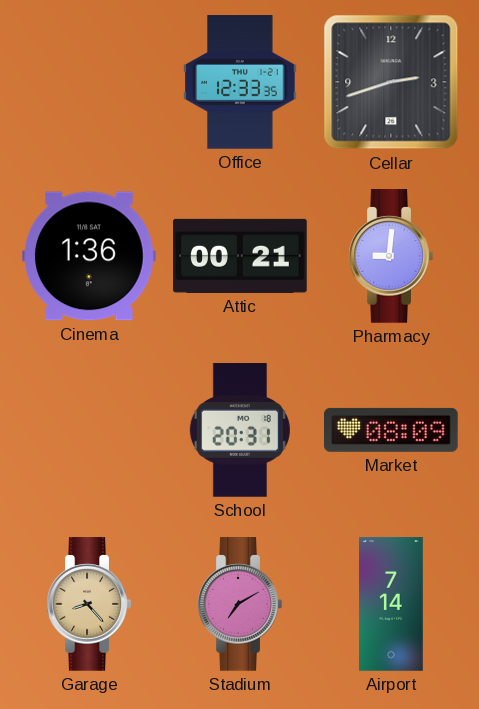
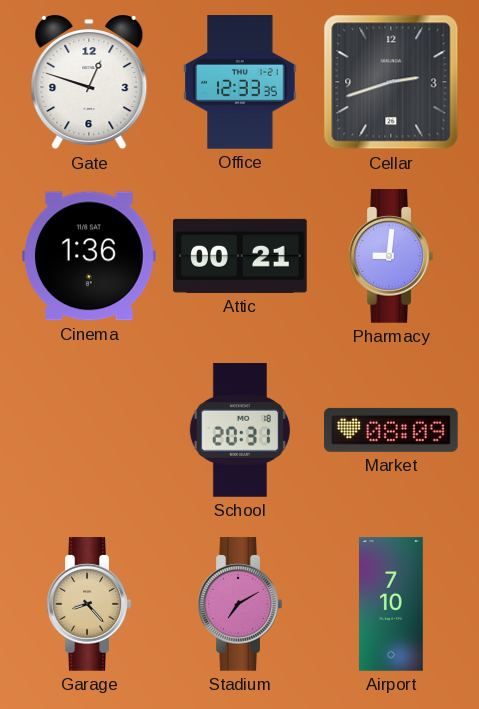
Gate: none -> 12:48
Airport: 7:14 -> 7:10
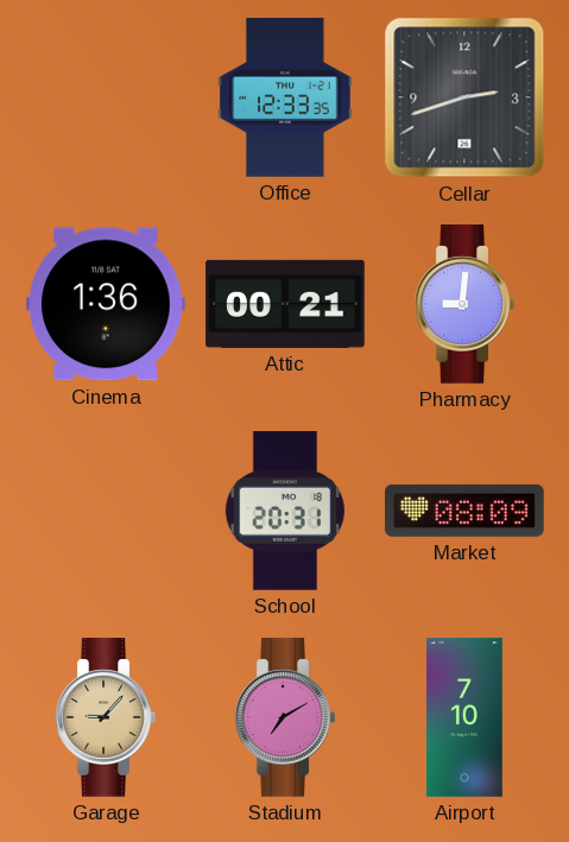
Gate: 12:48 -> none
Garage: 8:23 -> 9:07
